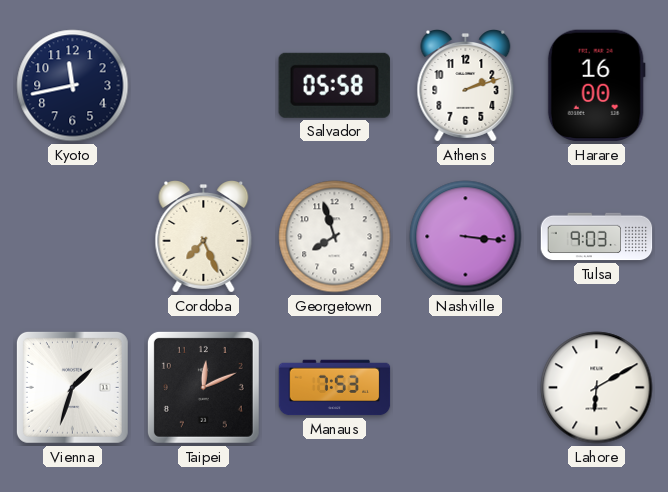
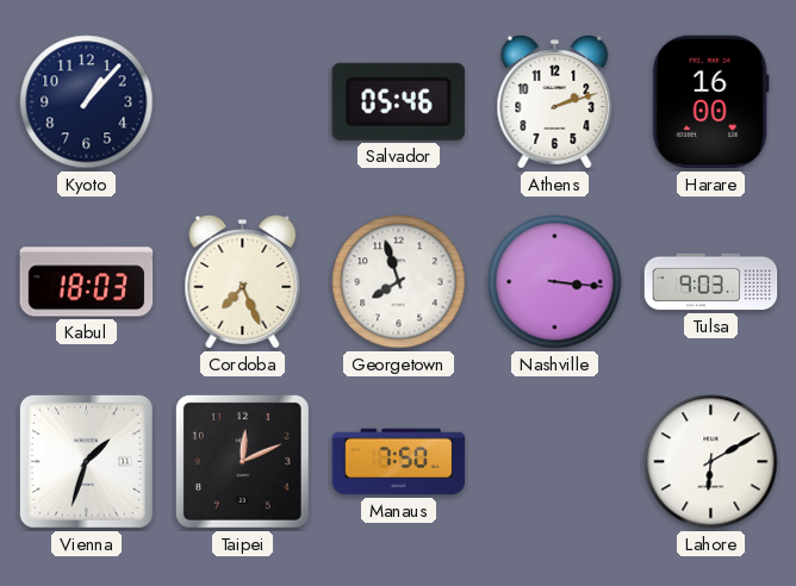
Kyoto: 11:43 -> 1:07
Salvador: 05:58 -> 05:46
Kabul: none -> 18:03
Manaus: 7:53 -> 7:50
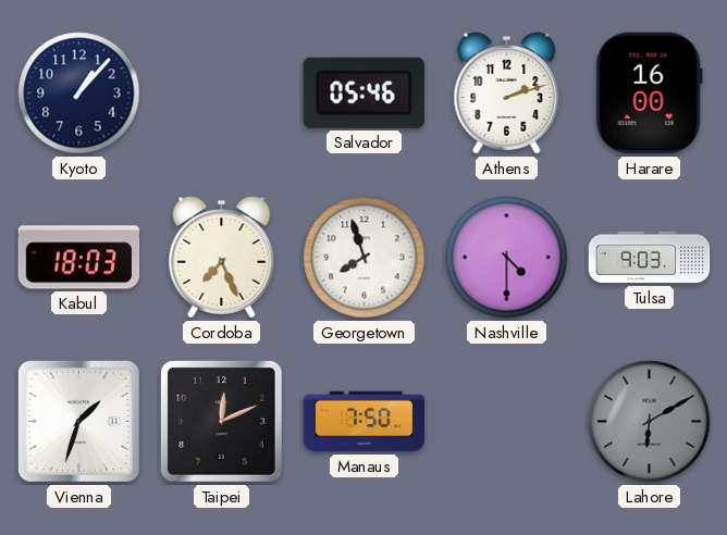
Nashville: 3:16 -> 4:30
Lahore dial: white -> grey
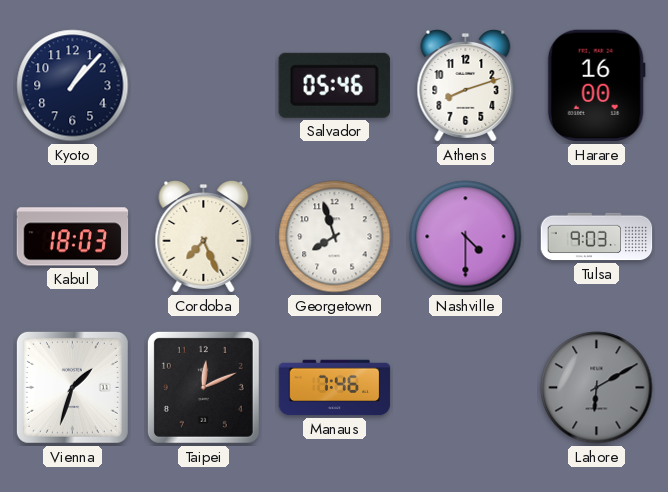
Athens: 2:12 -> 8:12
Manaus: 7:50 -> 7:46
